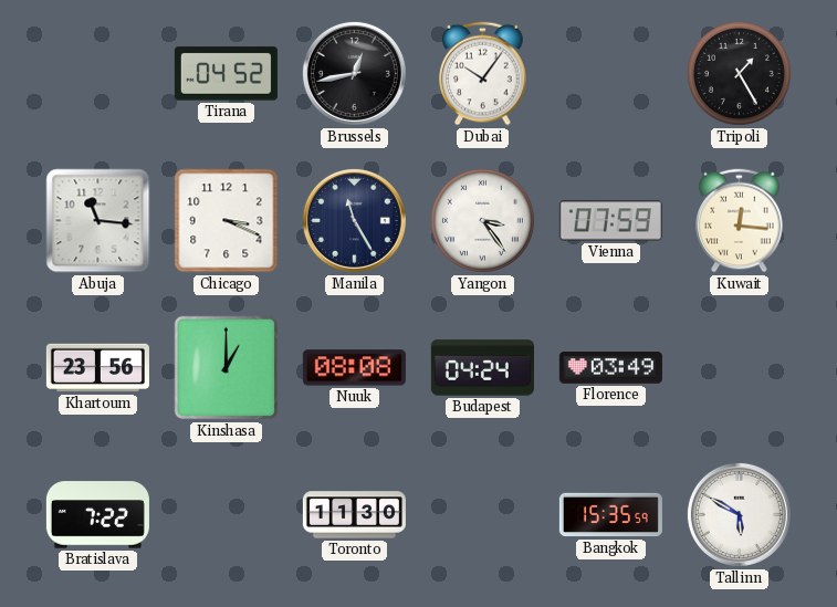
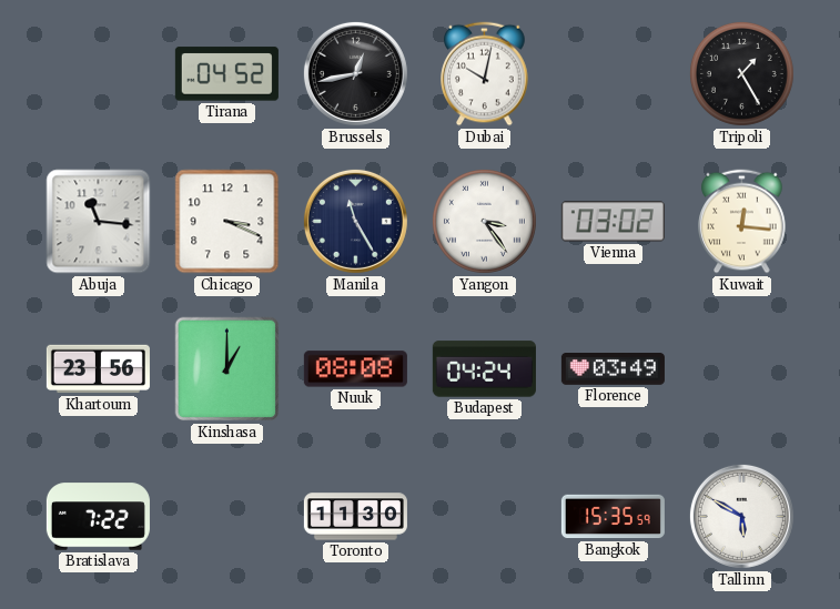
Dubai: 10:06 -> 10:02
Vienna: 07:59 -> 03:02
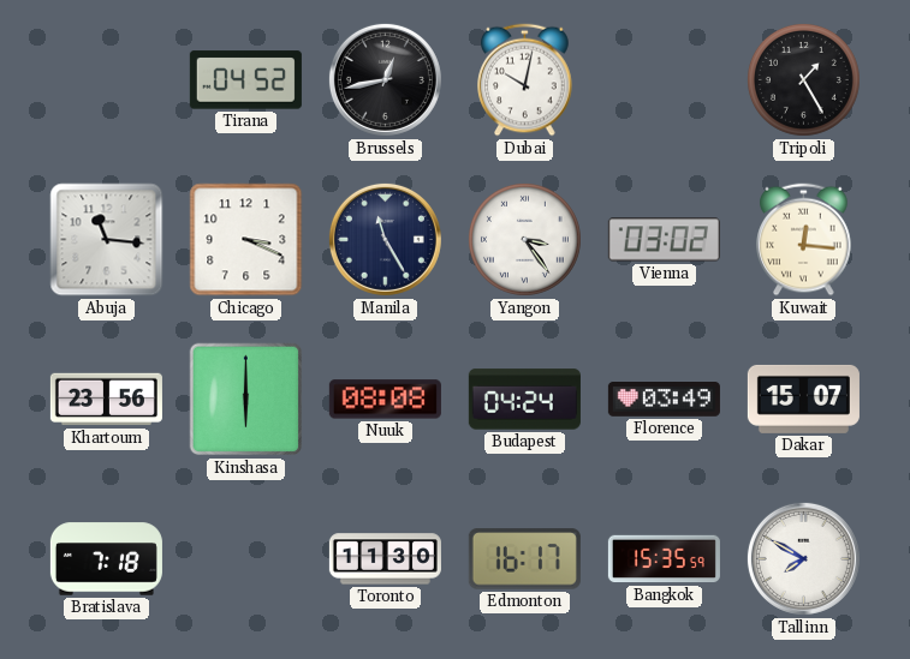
Kinshasa: 1:00 -> 6:00
Dakar: none -> 15:07
Bratislava: 7:22 -> 7:18
Edmonton: none -> 16:17
Tallinn: 5:50 -> 7:50
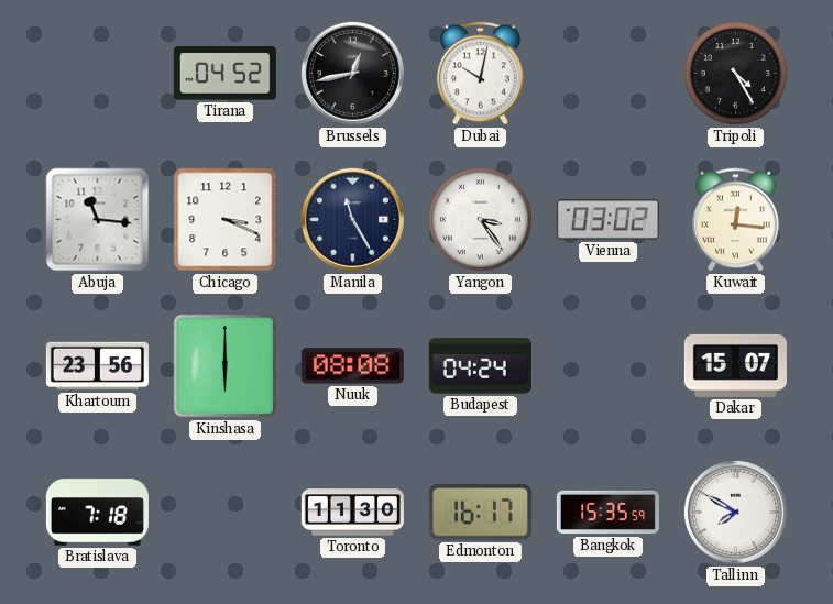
Tripoli: 1:25 -> 4:25
Florence: 03:49 -> none
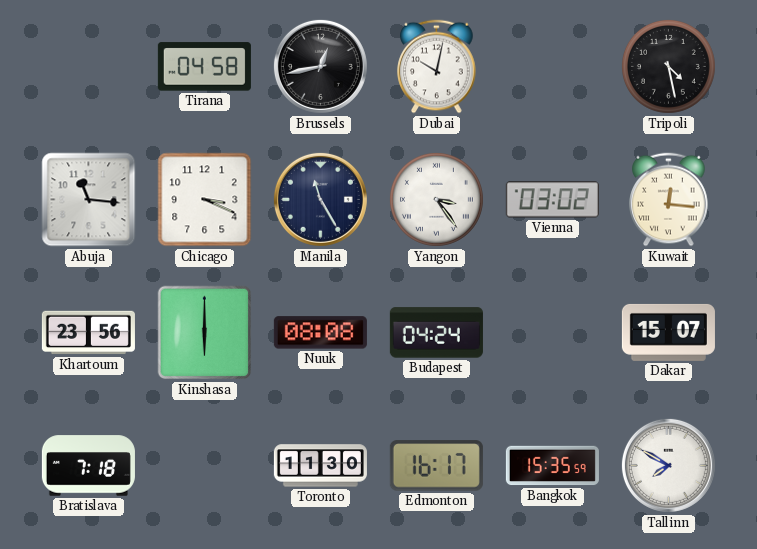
Tirana: 04:52 -> 04:58
Tripoli: 4:25 -> 4:28
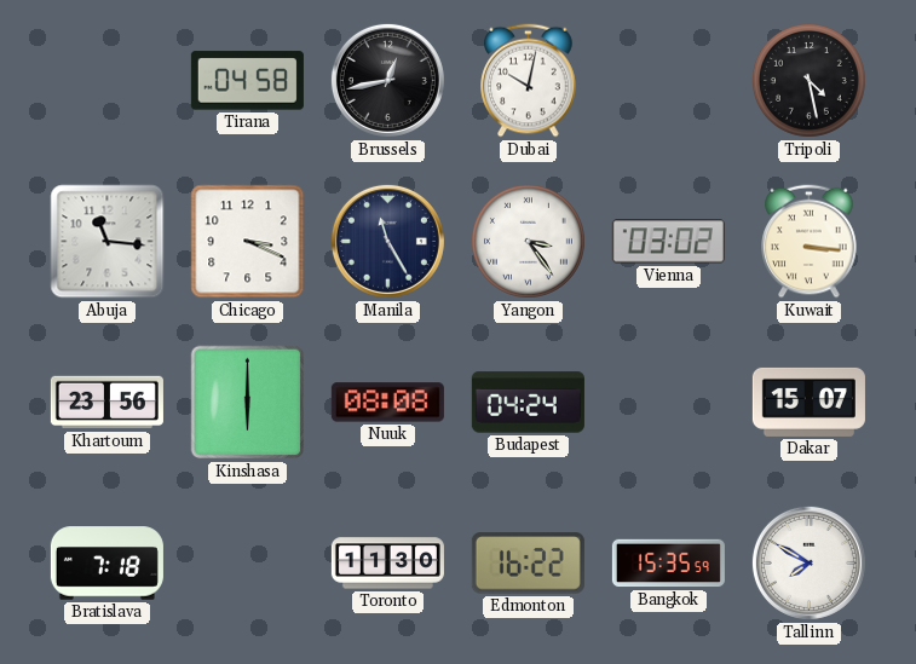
Kuwait: 12:16 -> 3:16
Edmonton: 16:17 -> 16:22
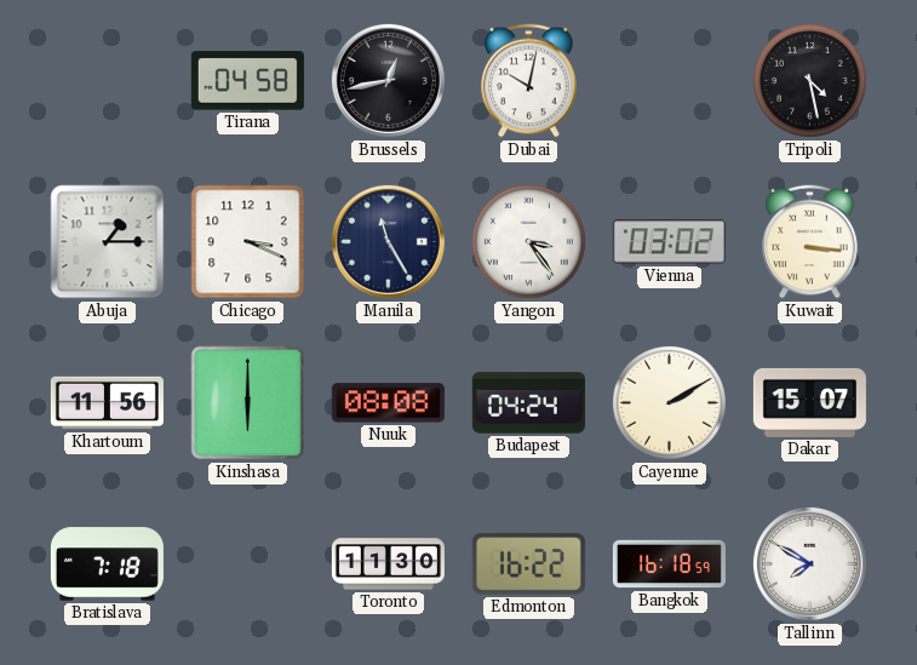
Abuja: 11:16 -> 1:15
Khartoum: 23:56 -> 11:56
Cayenne: none -> 2:10
Bangkok: 15:35 -> 16:18
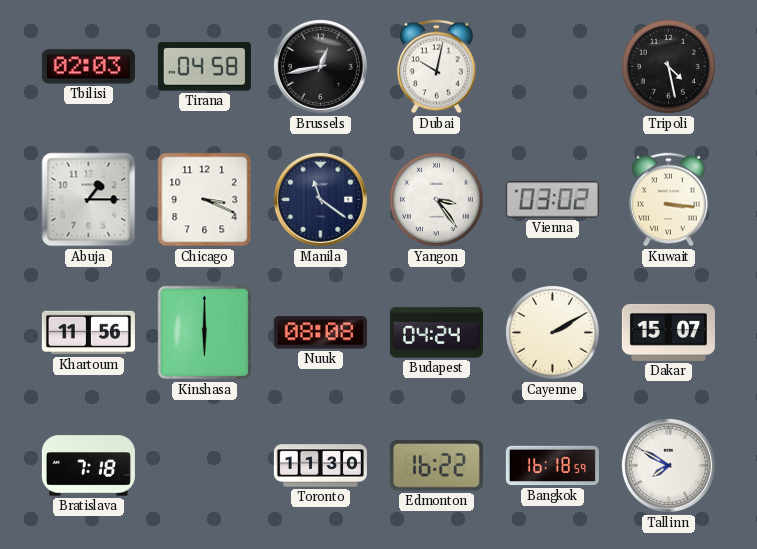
Tbilisi: none -> 02:03
Manila: 11:25 -> 11:21
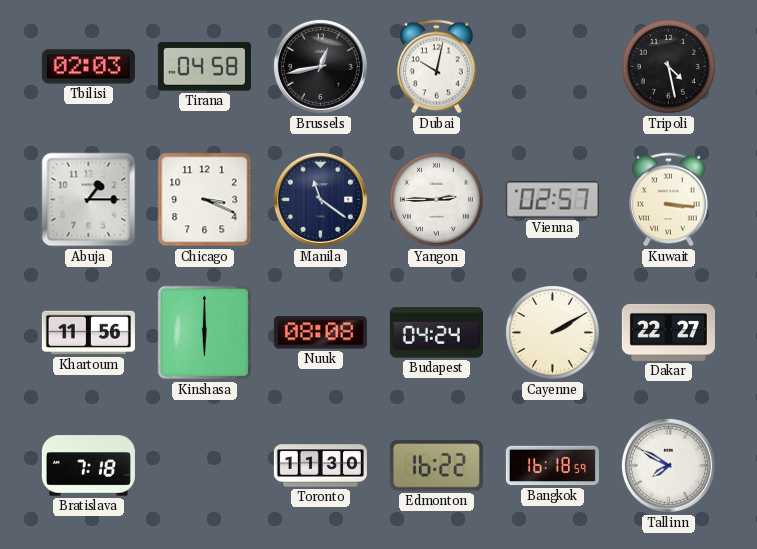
Yangon: 3:24 -> 2:45
Vienna: 03:02 -> 02:57
Dakar: 15:07 -> 22:27
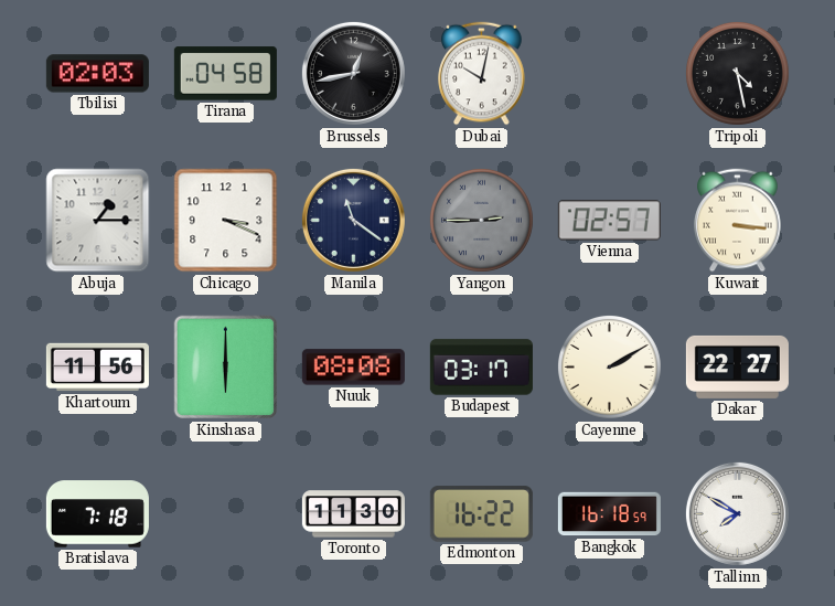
Yangon dial: white -> grey
Budapest: 04:24 -> 03:17
